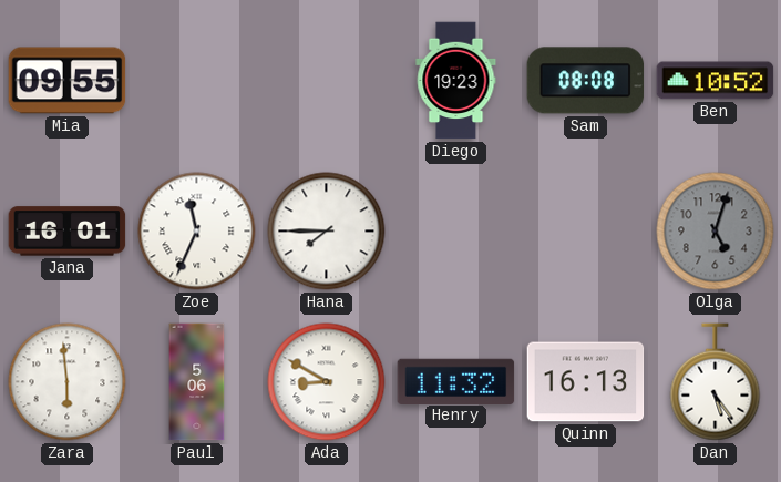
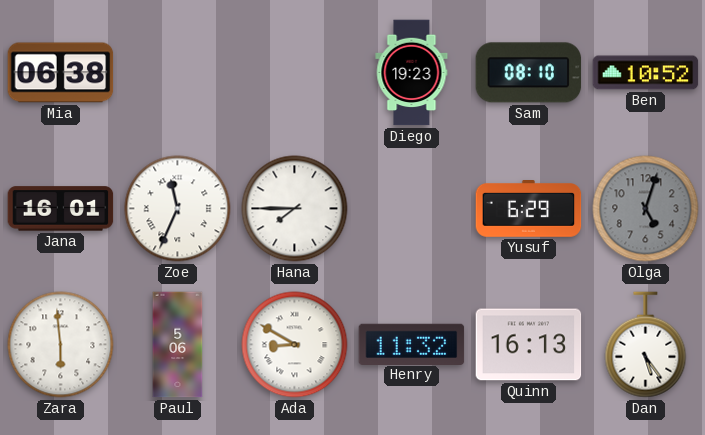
Mia: 09:55 -> 06:38
Sam: 08:08 -> 08:10
Yusuf: none -> 6:29
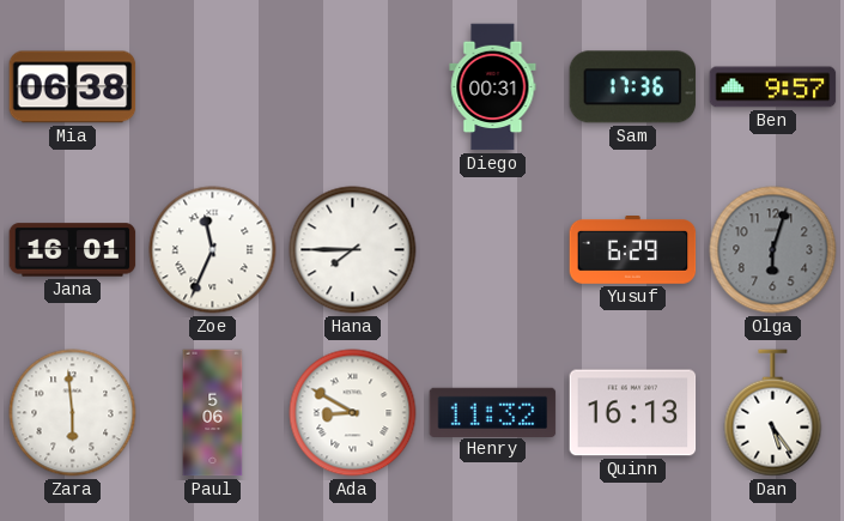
Diego: 19:23 -> 00:31
Sam: 08:10 -> 17:36
Ben: 10:52 -> 9:57
Olga: 5:03 -> 6:03
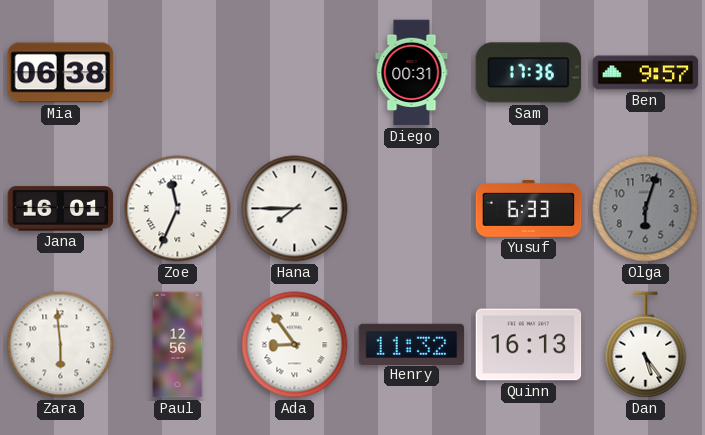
Yusuf: 6:29 -> 6:33
Paul: 5:06 -> 12:56
Ada: 8:50 -> 8:54
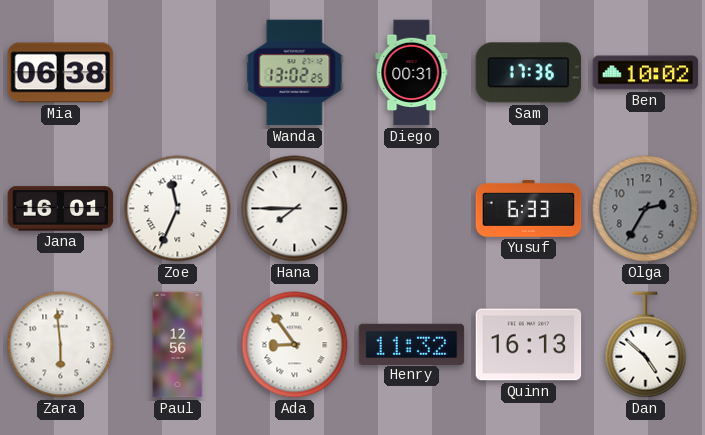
Wanda: none -> 13:02
Ben: 9:57 -> 10:02
Olga: 6:03 -> 2:35
Dan: 5:24 -> 4:52
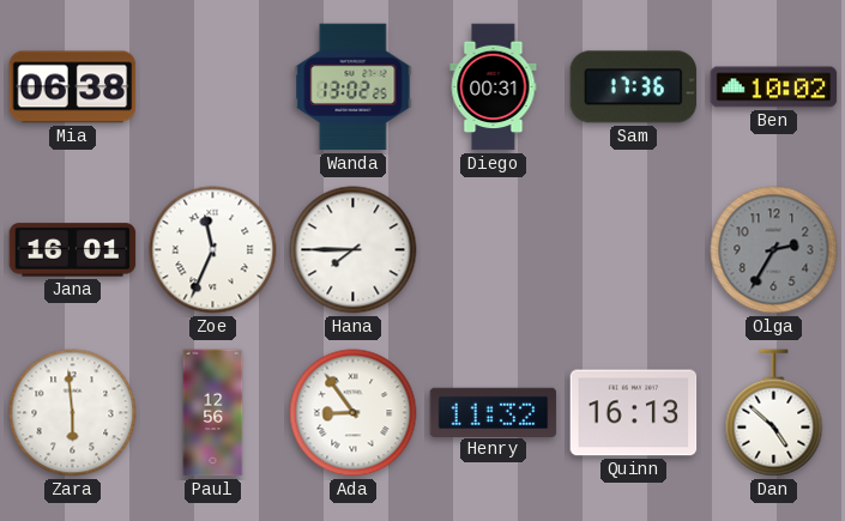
Yusuf: 6:33 -> none
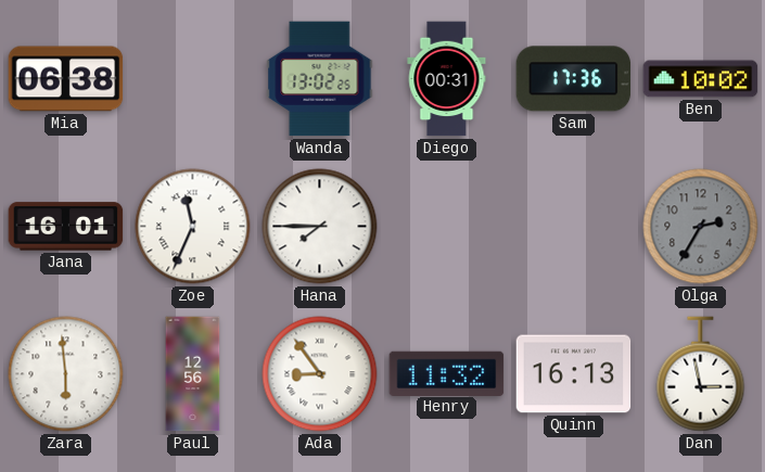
Dan: 4:52 -> 2:58
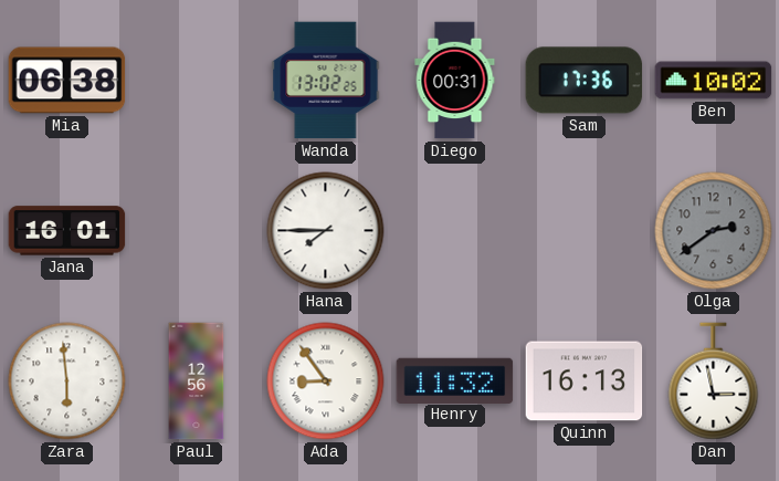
Zoe: 11:34 -> none
Olga: 2:35 -> 2:39
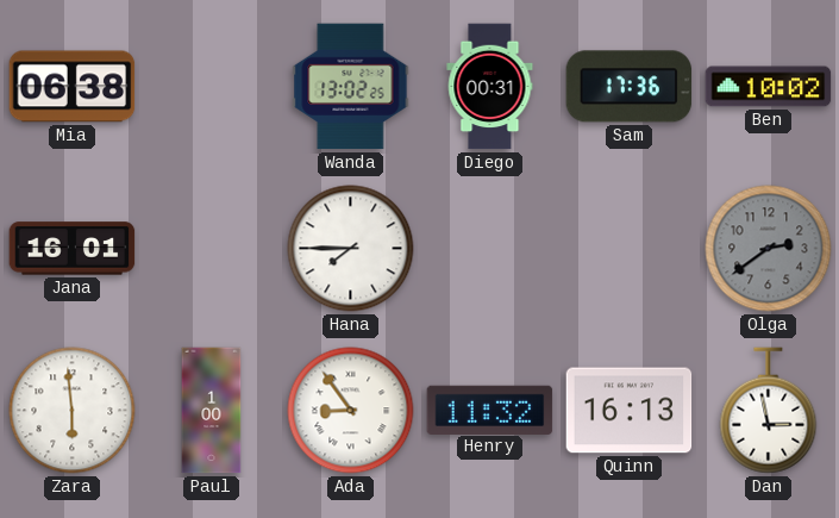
Paul: 12:56 -> 1:00
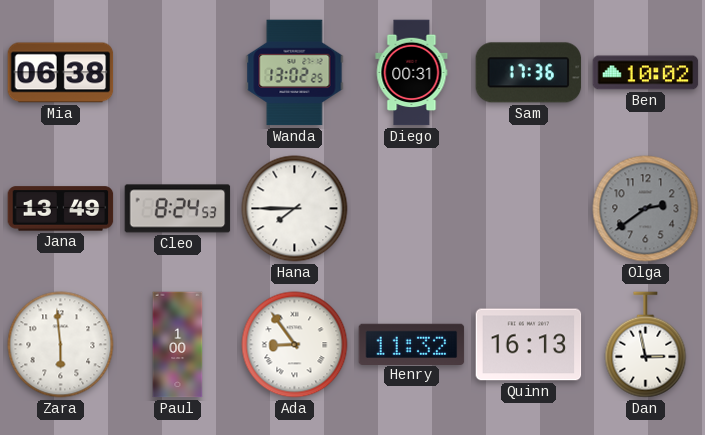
Jana: 16:01 -> 13:49
Cleo: none -> 8:24
